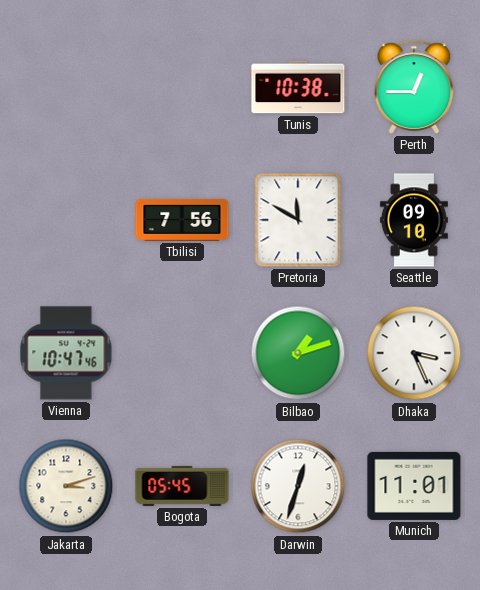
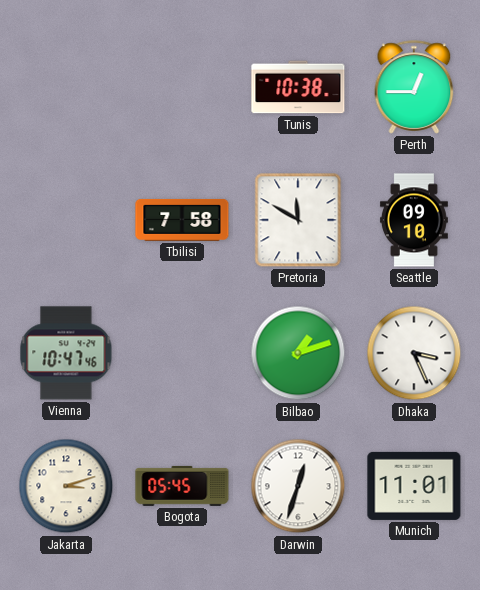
Tbilisi: 7:56 -> 7:58
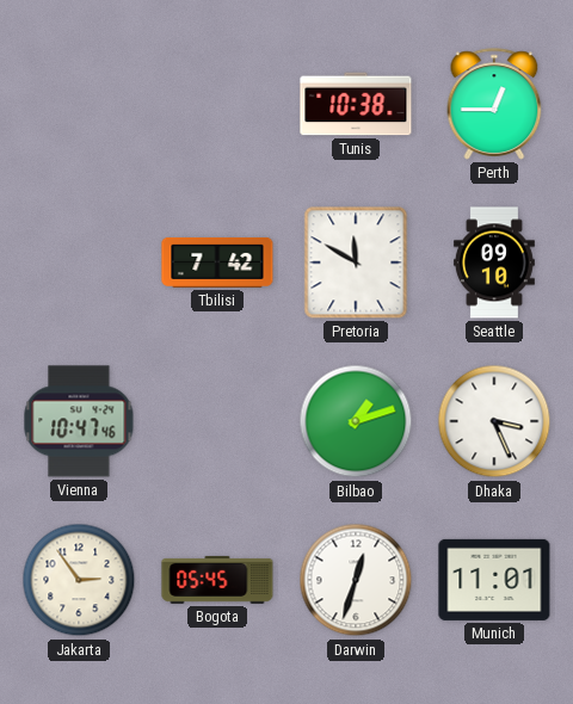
Tbilisi: 7:58 -> 7:42
Jakarta: 3:12 -> 2:54
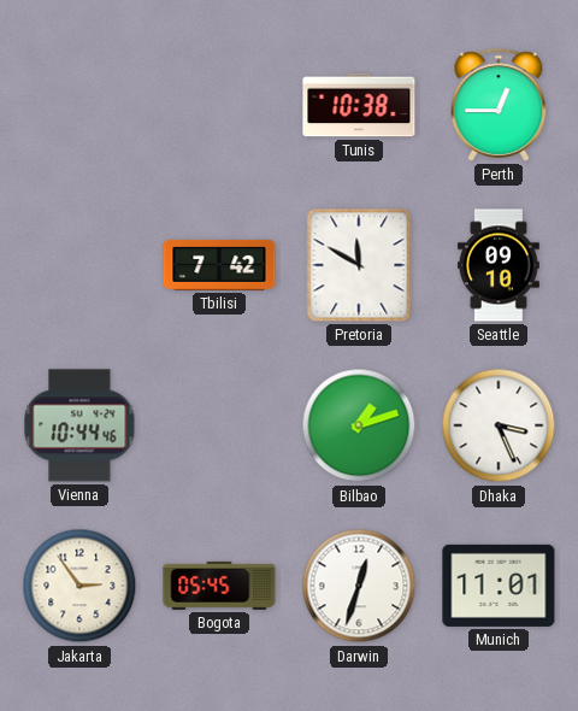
Vienna: 10:47 -> 10:44
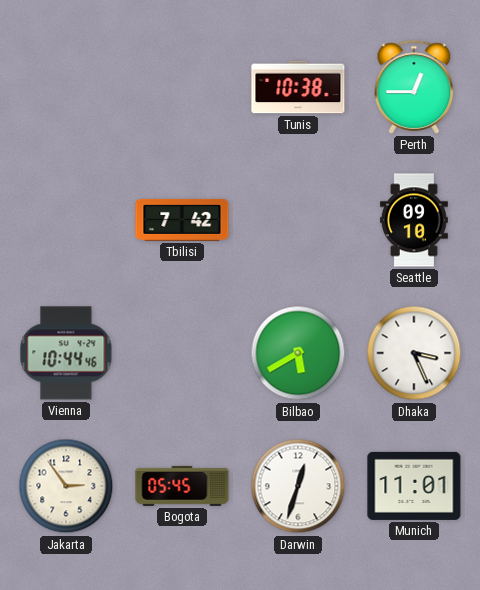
Pretoria: 11:50 -> none
Bilbao: 1:12 -> 5:40
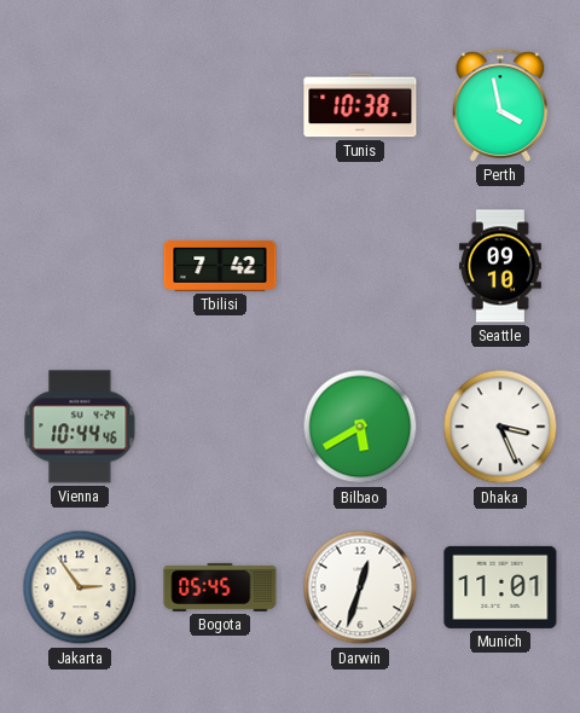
Perth: 12:45 -> 3:58
